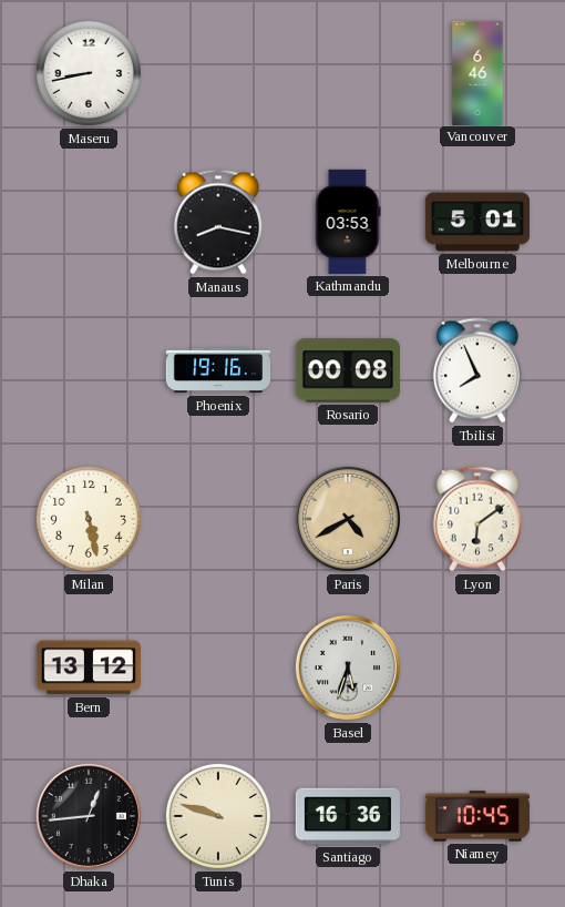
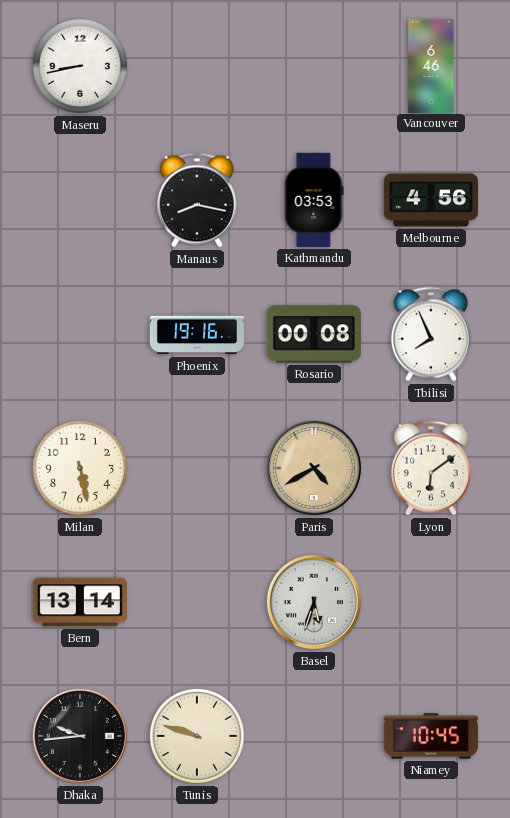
Melbourne: 5:01 -> 4:56
Bern: 13:12 -> 13:14
Dhaka: 12:44 -> 9:44
Santiago: 16:36 -> none
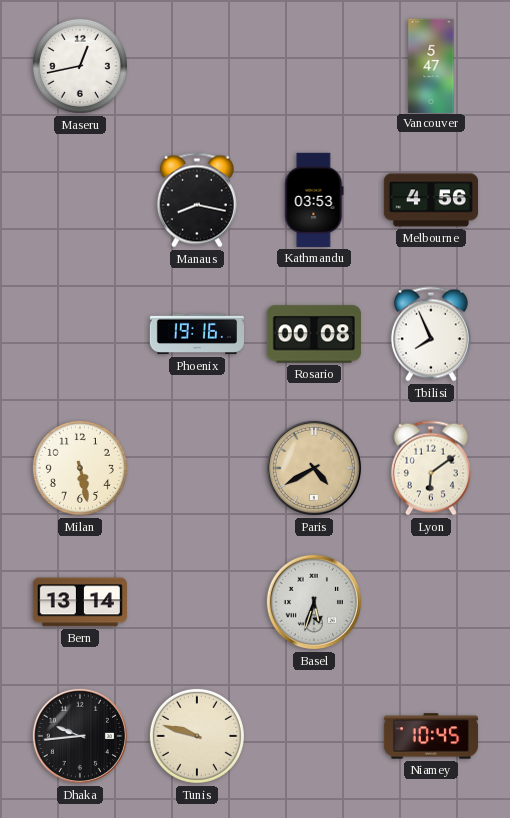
Maseru: 8:43 -> 12:43
Vancouver: 6:46 -> 5:47
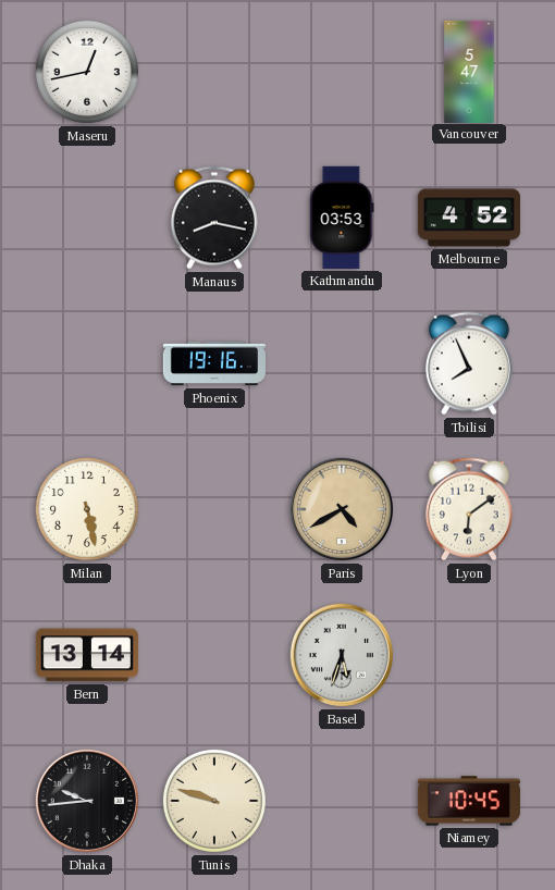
Melbourne: 4:56 -> 4:52
Rosario: 00:08 -> none
